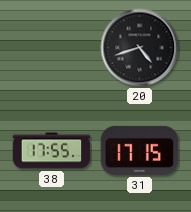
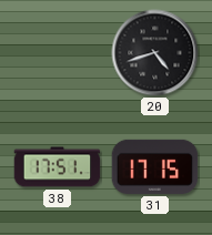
38: 17:55 -> 17:51
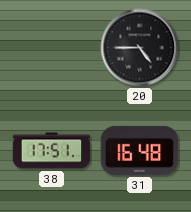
20: 4:42 -> 4:45
31: 17:15 -> 16:48
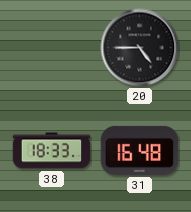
38: 17:51 -> 18:33
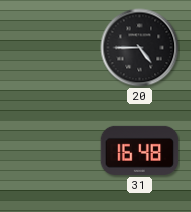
38: 18:33 -> none
